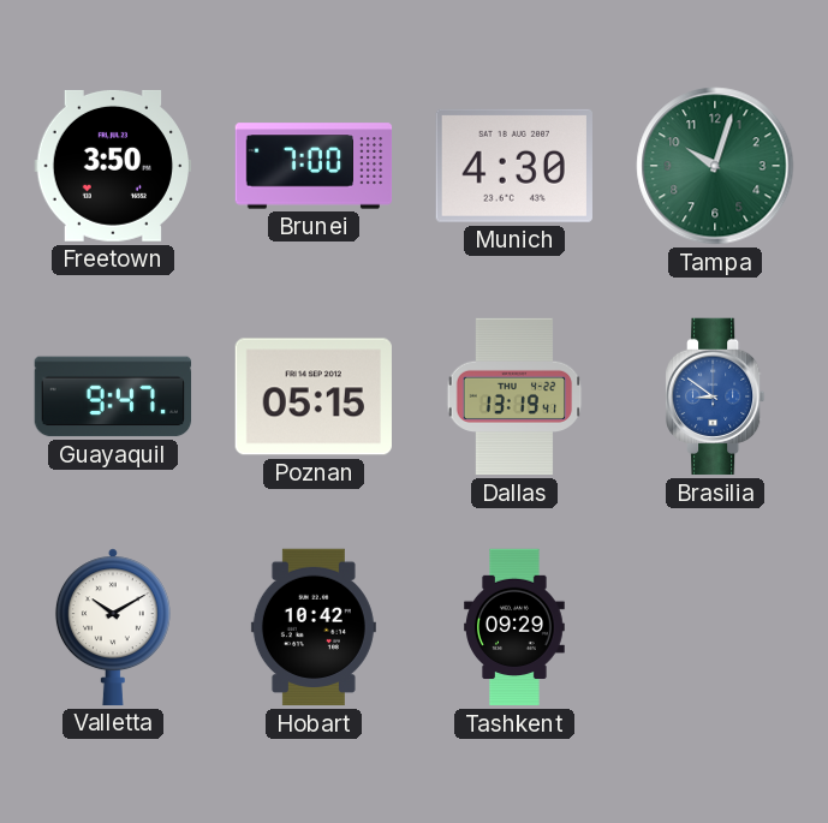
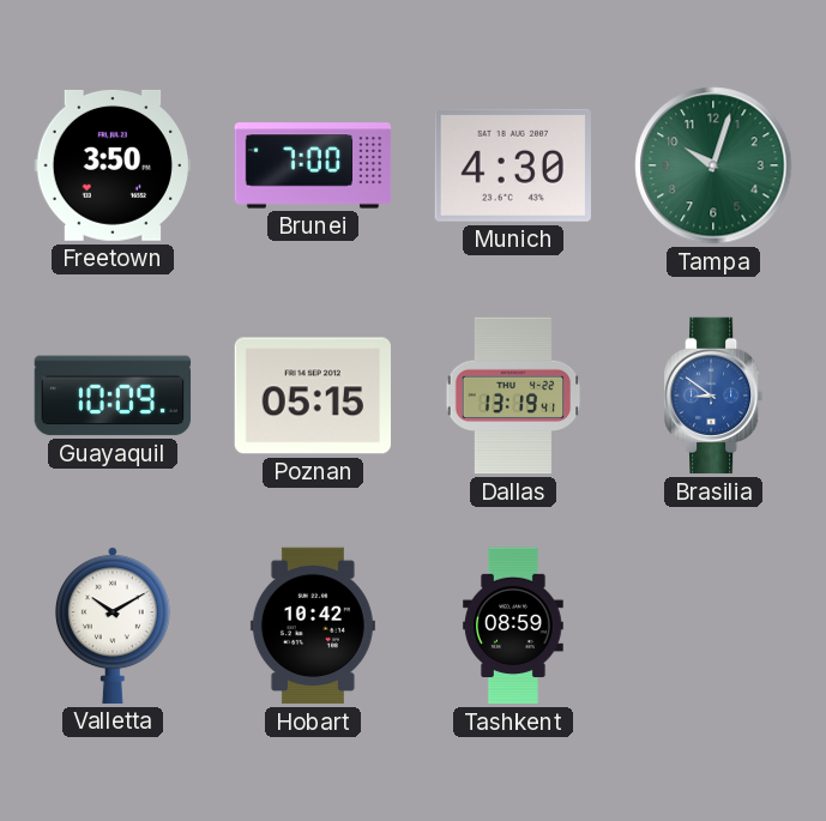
Guayaquil: 9:47 -> 10:09
Tashkent: 09:29 -> 08:59
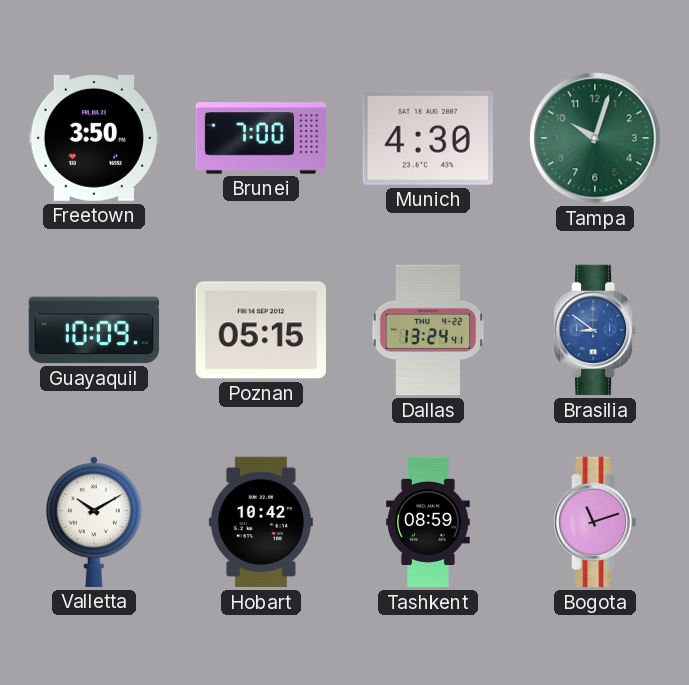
Dallas: 13:19 -> 13:24
Bogota: none -> 11:12
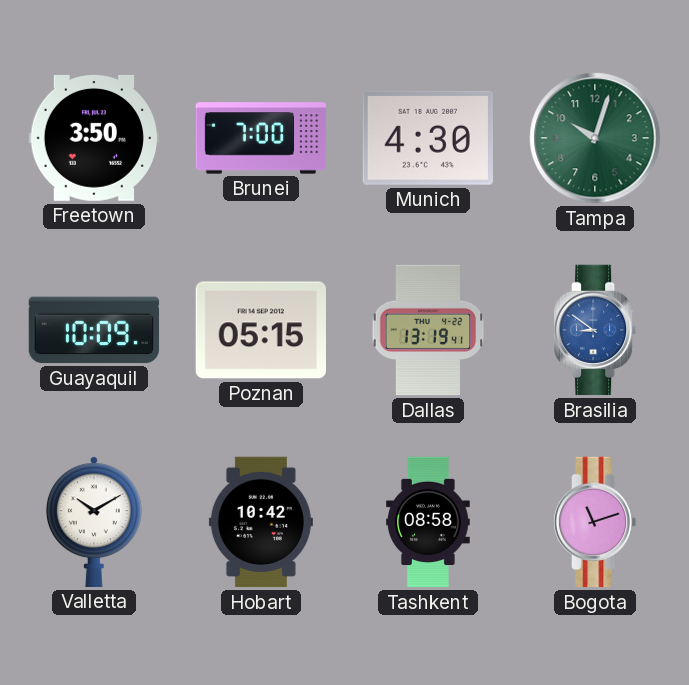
Dallas: 13:24 -> 13:19
Tashkent: 08:59 -> 08:58
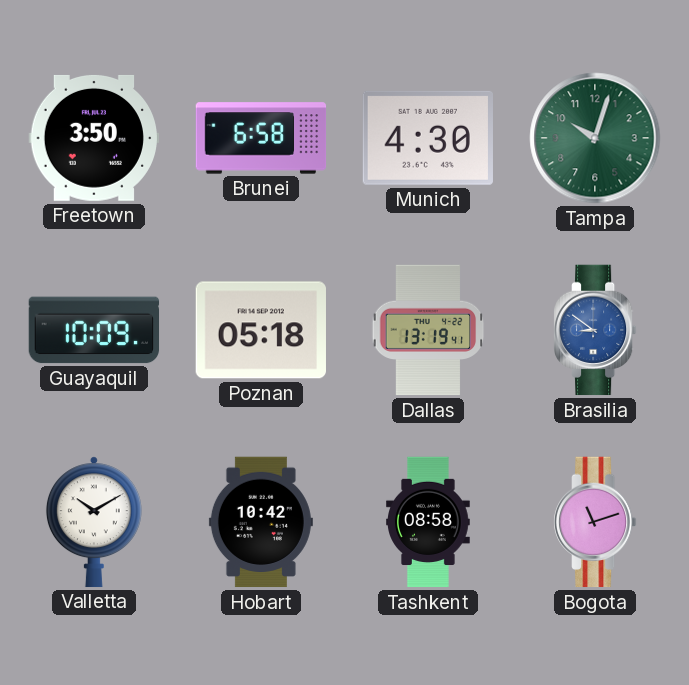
Brunei: 7:00 -> 6:58
Poznan: 05:15 -> 05:18
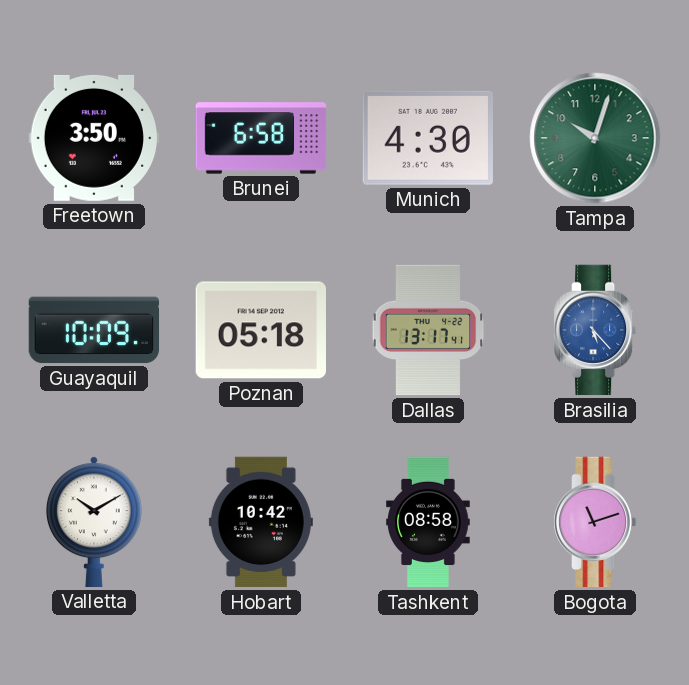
Dallas: 13:19 -> 13:17
Brasilia: 8:51 -> 5:23
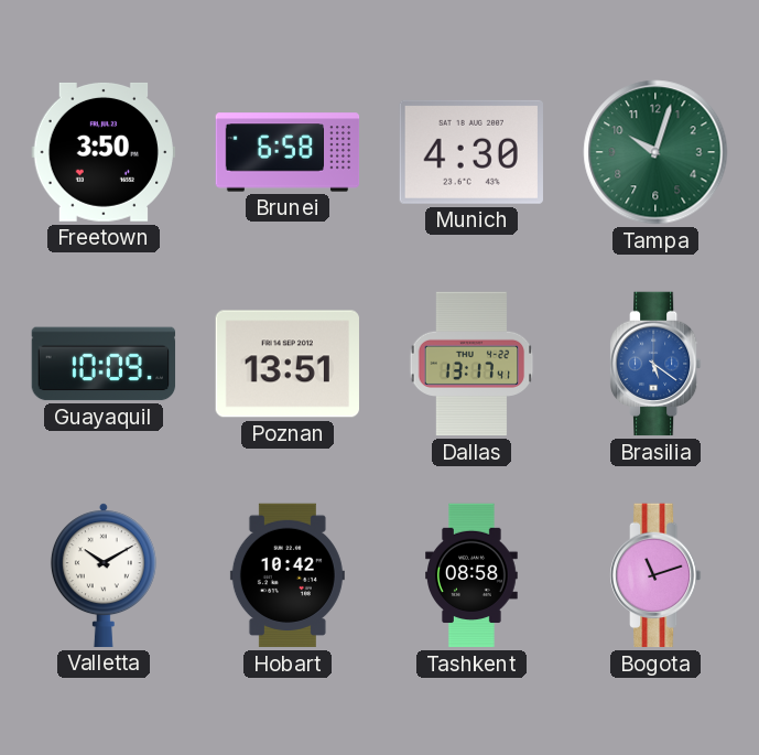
Poznan: 05:18 -> 13:51
Brasilia: 5:23 -> 5:21
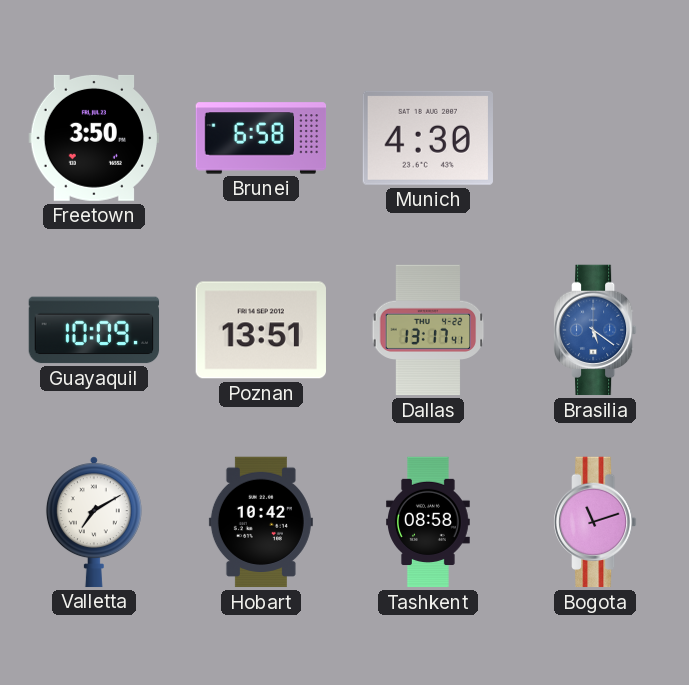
Tampa: 10:03 -> none
Valletta: 10:10 -> 7:10
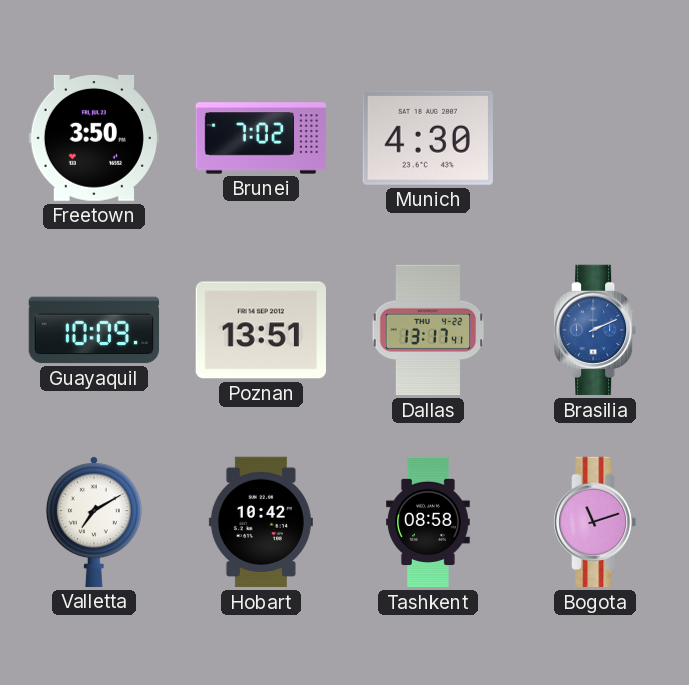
Brunei: 6:58 -> 7:02
Brasilia: 5:21 -> 2:11
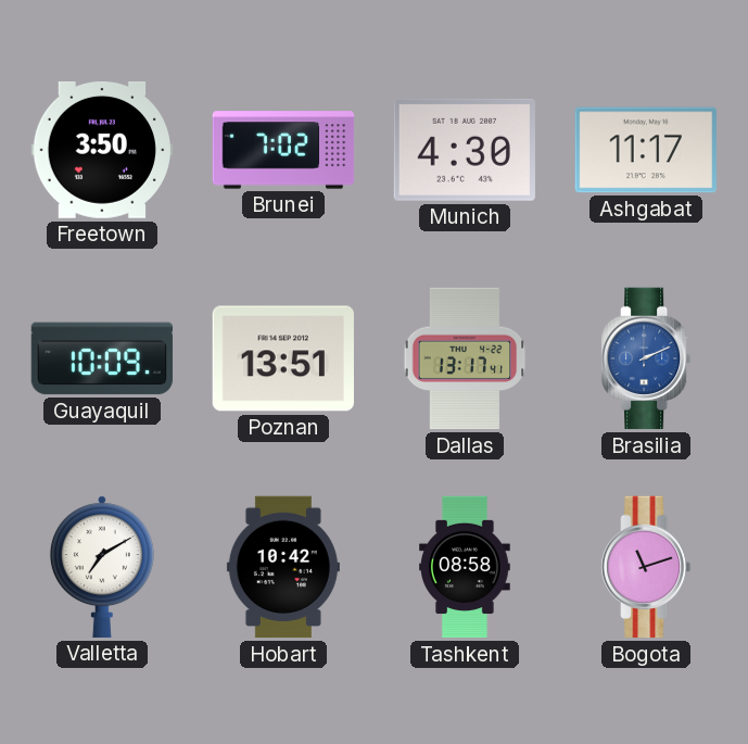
Ashgabat: none -> 11:17
